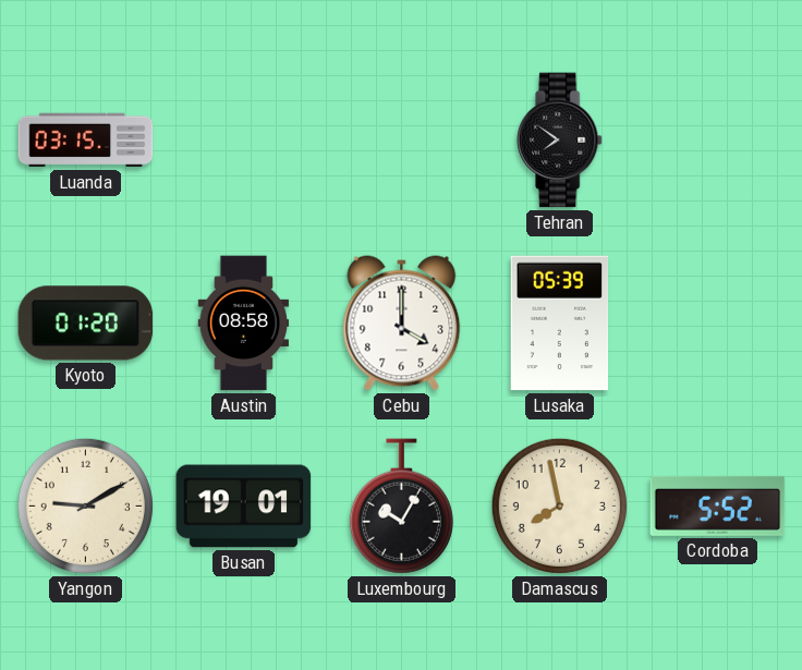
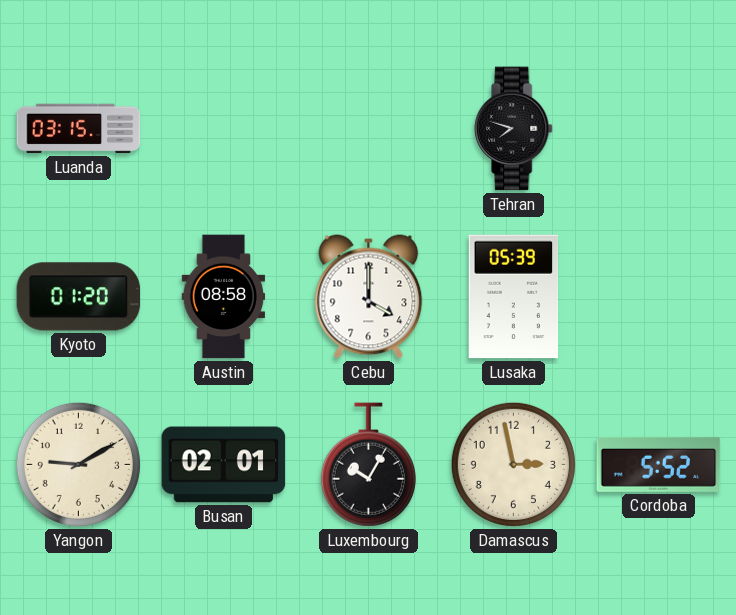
Tehran: 7:51 -> 7:48
Busan: 19:01 -> 02:01
Damascus: 7:58 -> 2:58
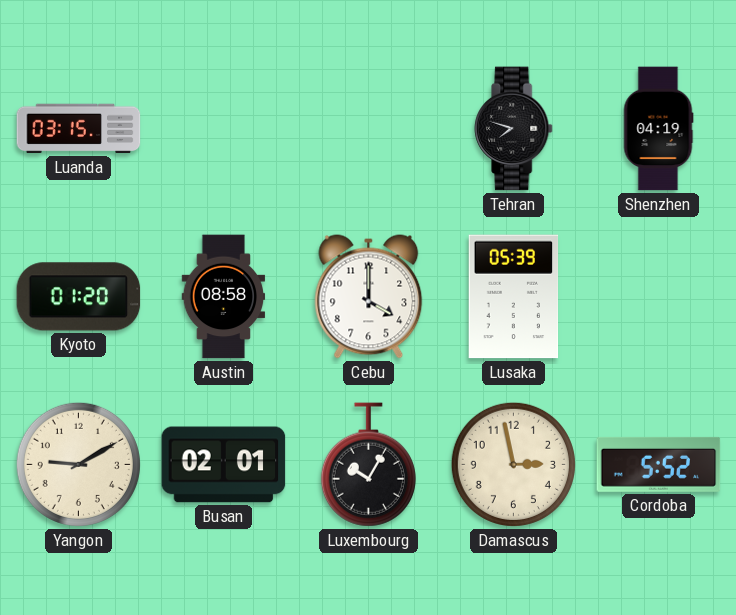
Shenzhen: none -> 04:19
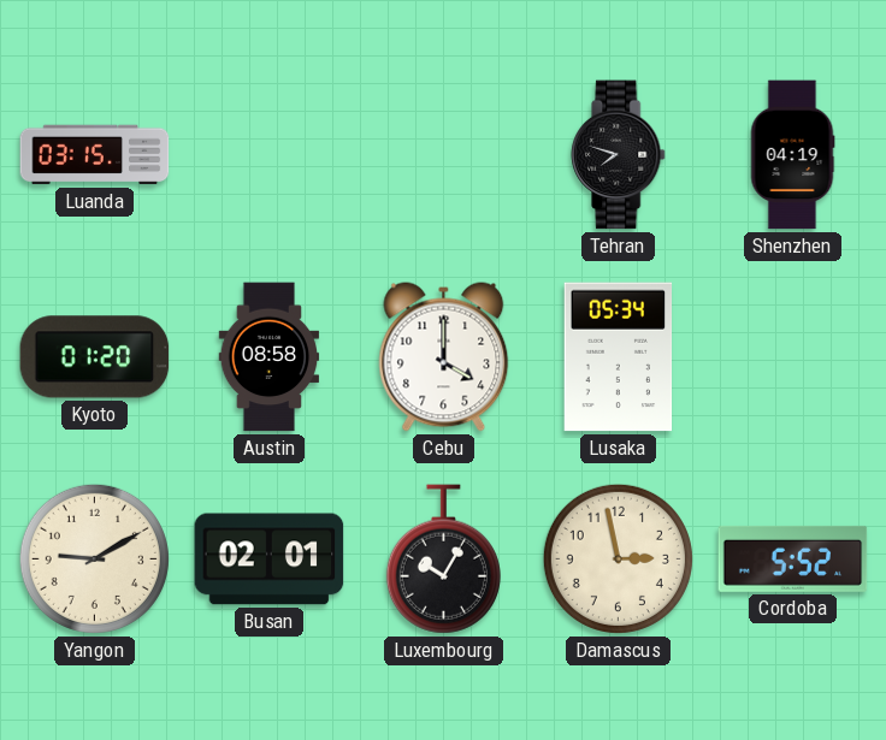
Lusaka: 05:39 -> 05:34
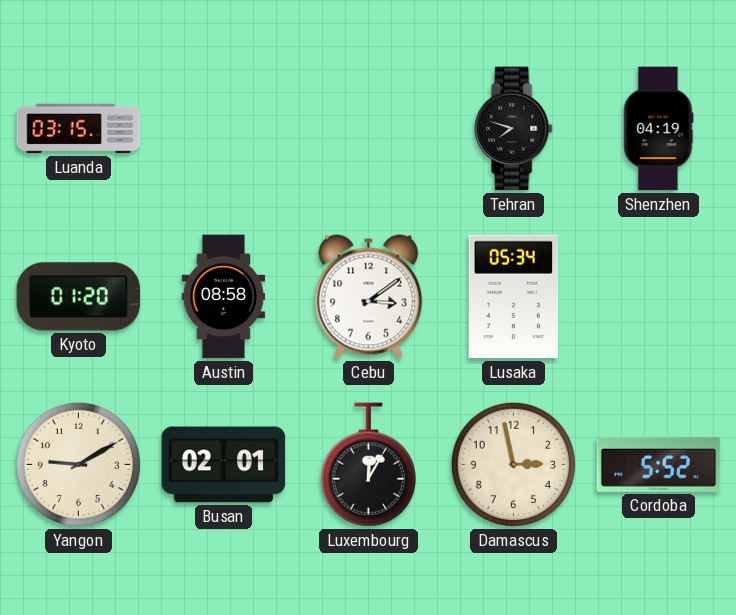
Cebu: 4:00 -> 3:09
Luxembourg: 10:05 -> 12:05
